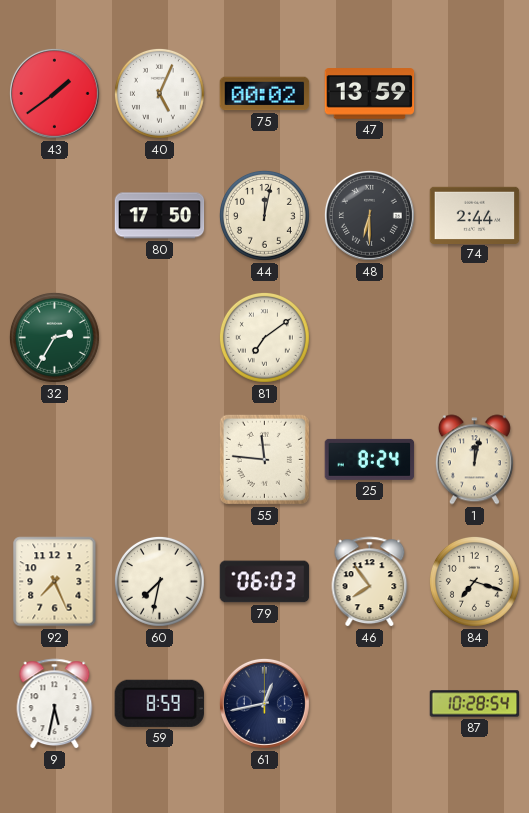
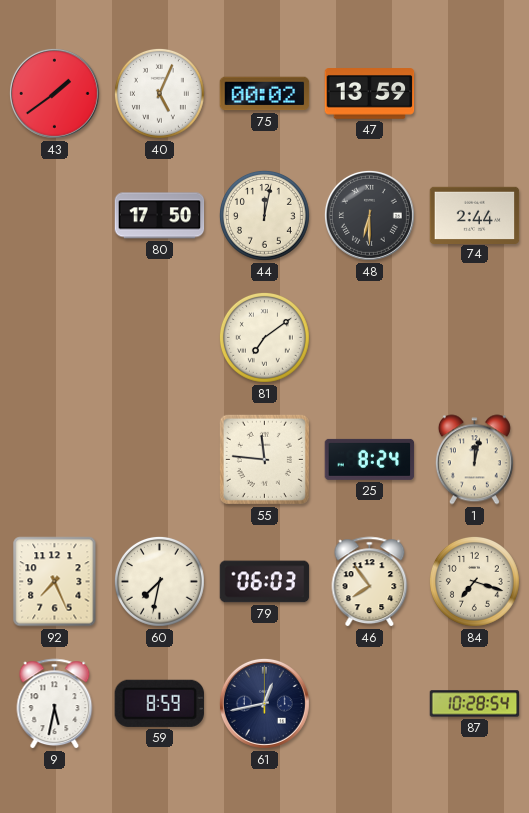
32: 2:35 -> none
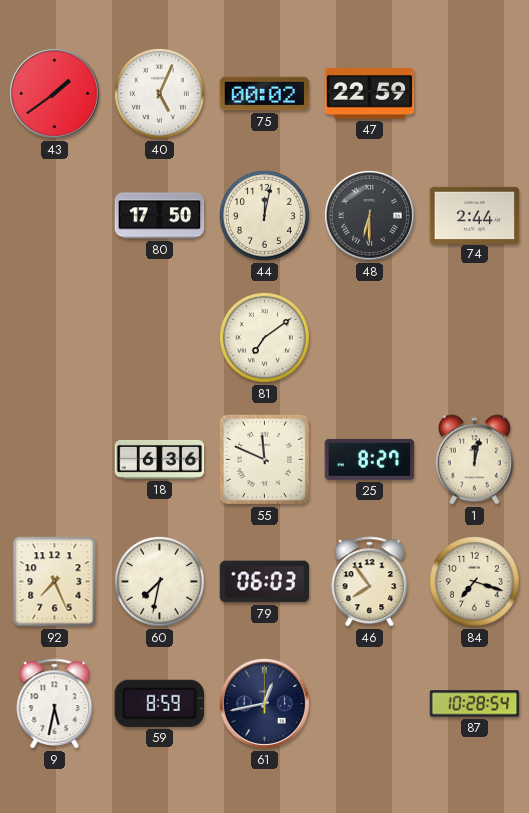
47: 13:59 -> 22:59
18: none -> 6:36
55: 11:46 -> 11:49
25: 8:24 -> 8:27
